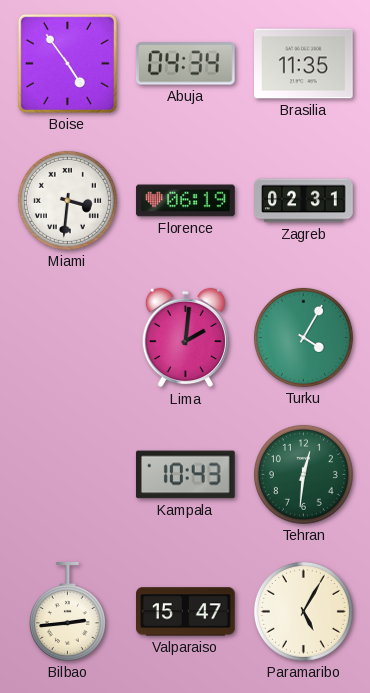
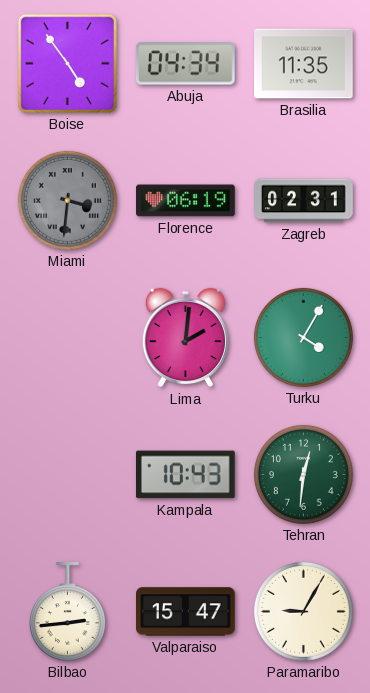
Miami dial: white -> grey
Paramaribo: 5:05 -> 9:05
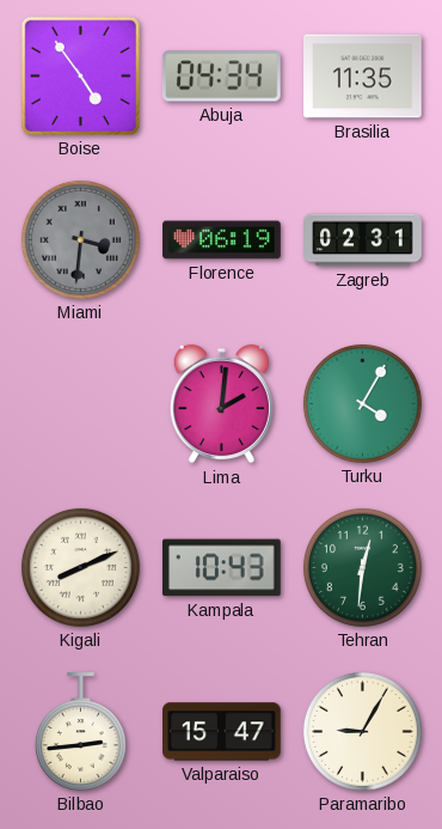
Kigali: none -> 8:11
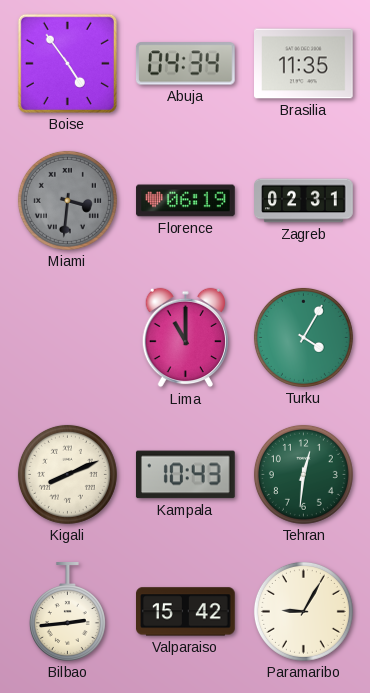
Lima: 2:01 -> 11:00
Valparaiso: 15:47 -> 15:42
